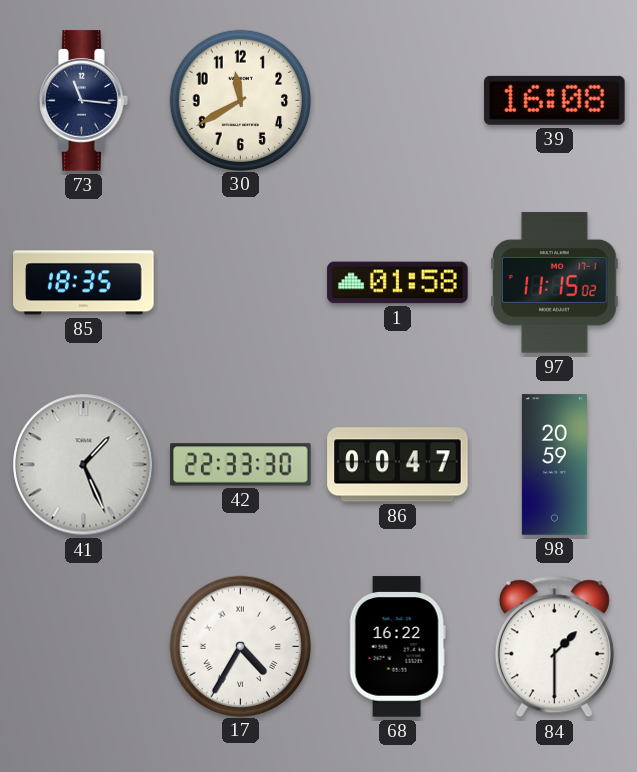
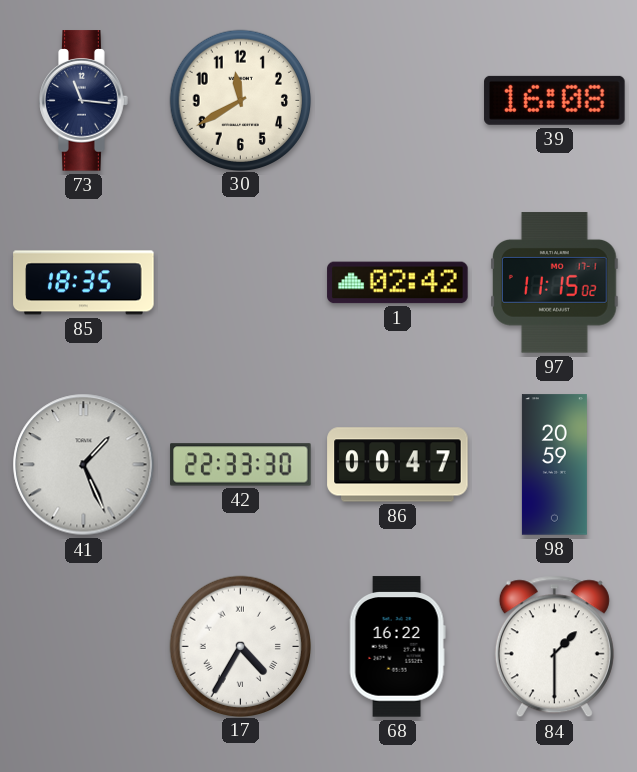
1: 01:58 -> 02:42
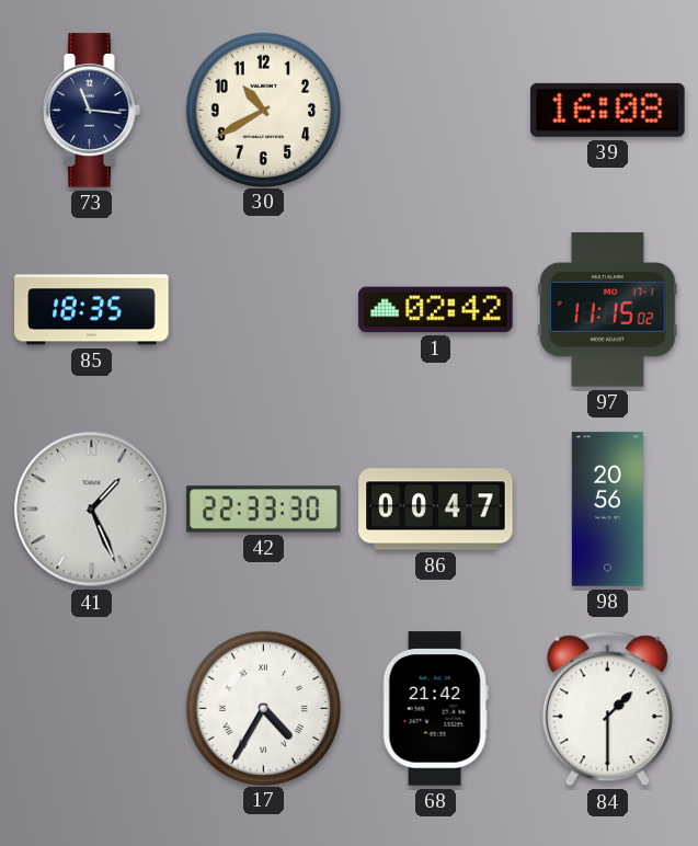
30: 11:40 -> 10:40
98: 20:59 -> 20:56
68: 16:22 -> 21:42
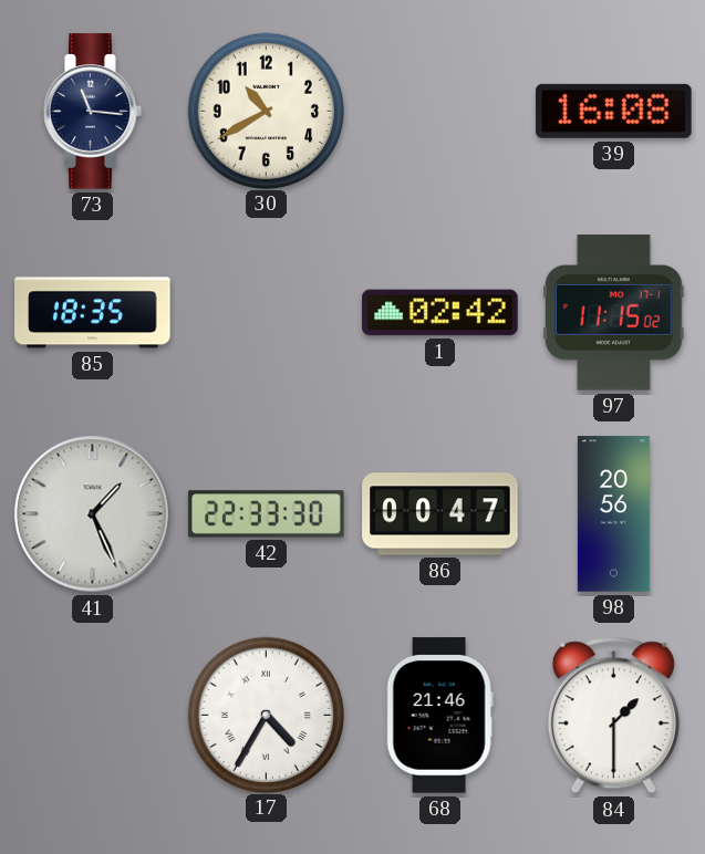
68: 21:42 -> 21:46
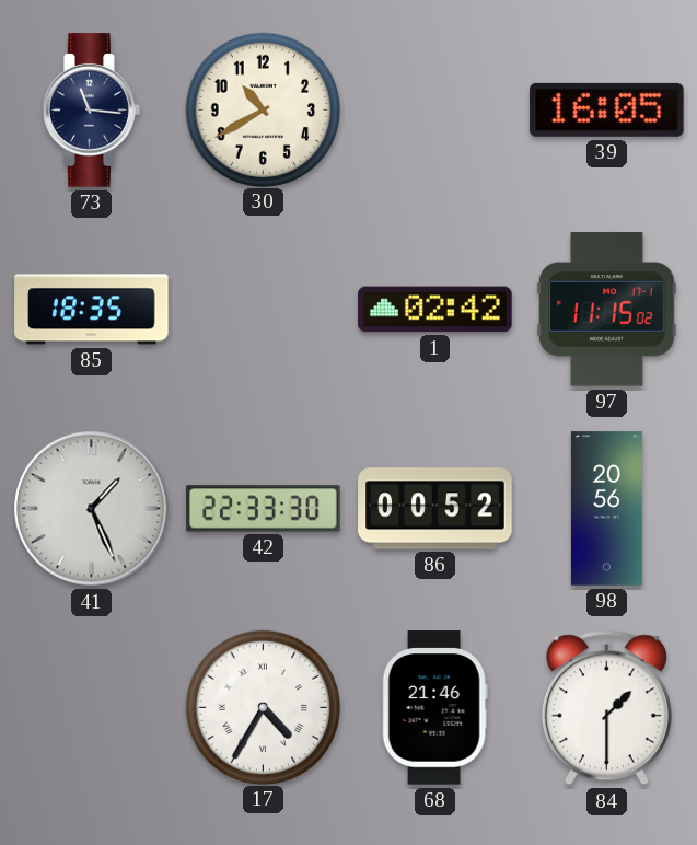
39: 16:08 -> 16:05
86: 00:47 -> 00:52
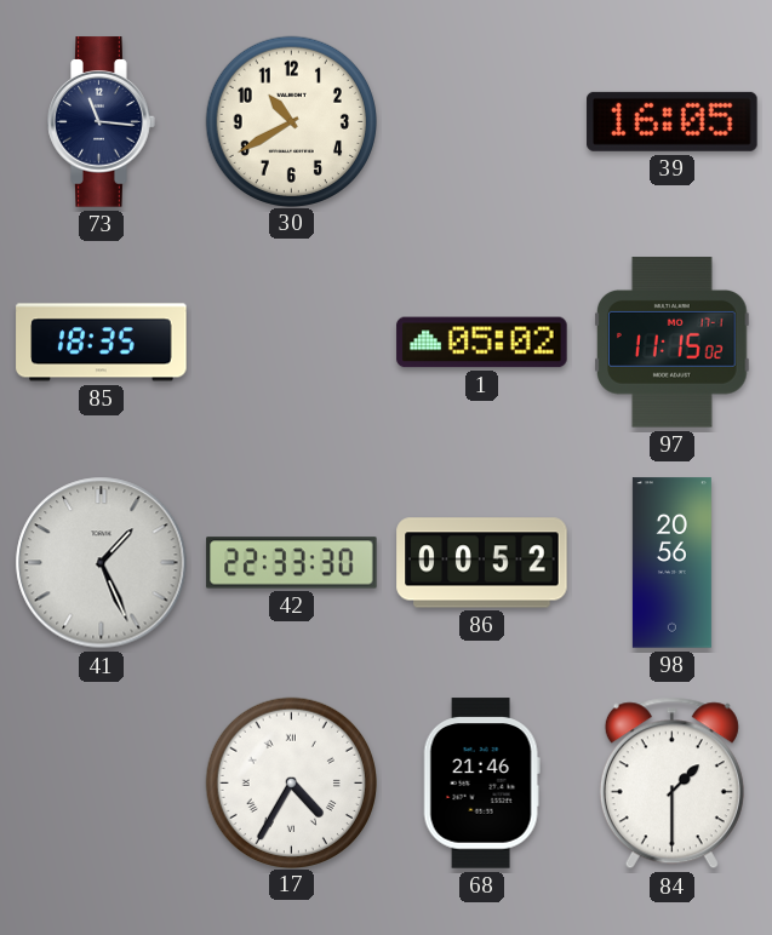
1: 02:42 -> 05:02
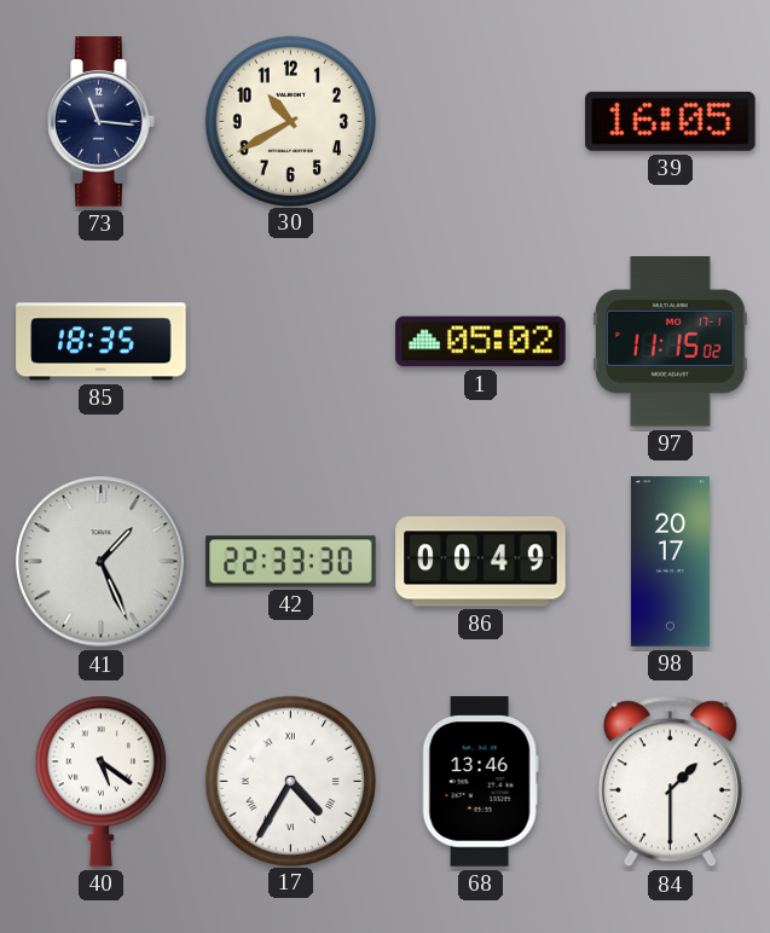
86: 00:52 -> 00:49
98: 20:56 -> 20:17
40: none -> 5:21
68: 21:46 -> 13:46
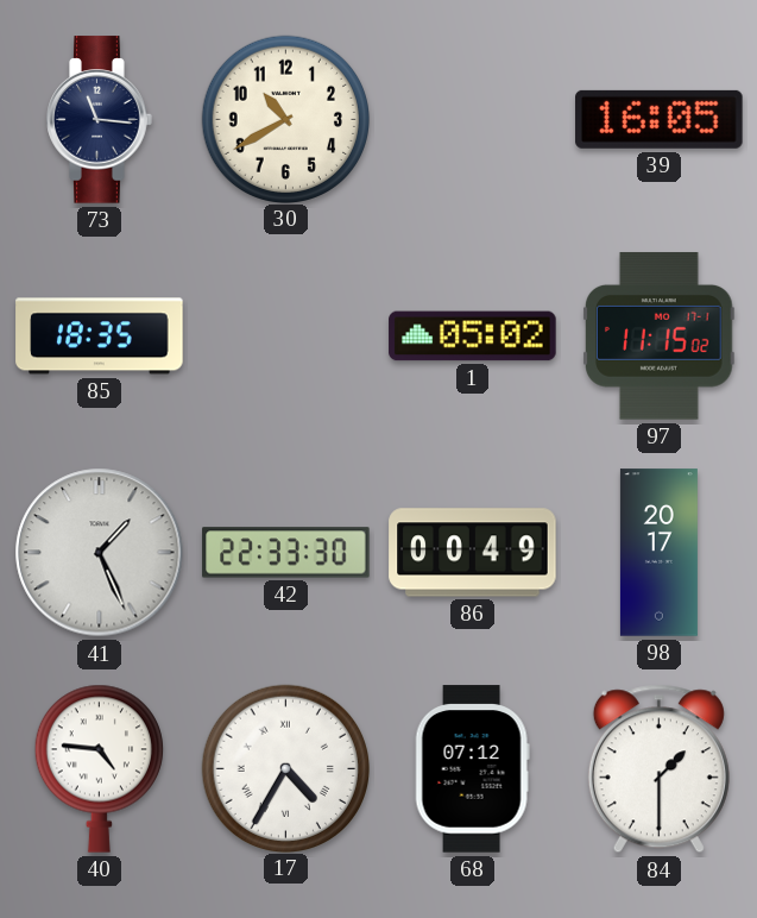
40: 5:21 -> 4:46
68: 13:46 -> 07:12
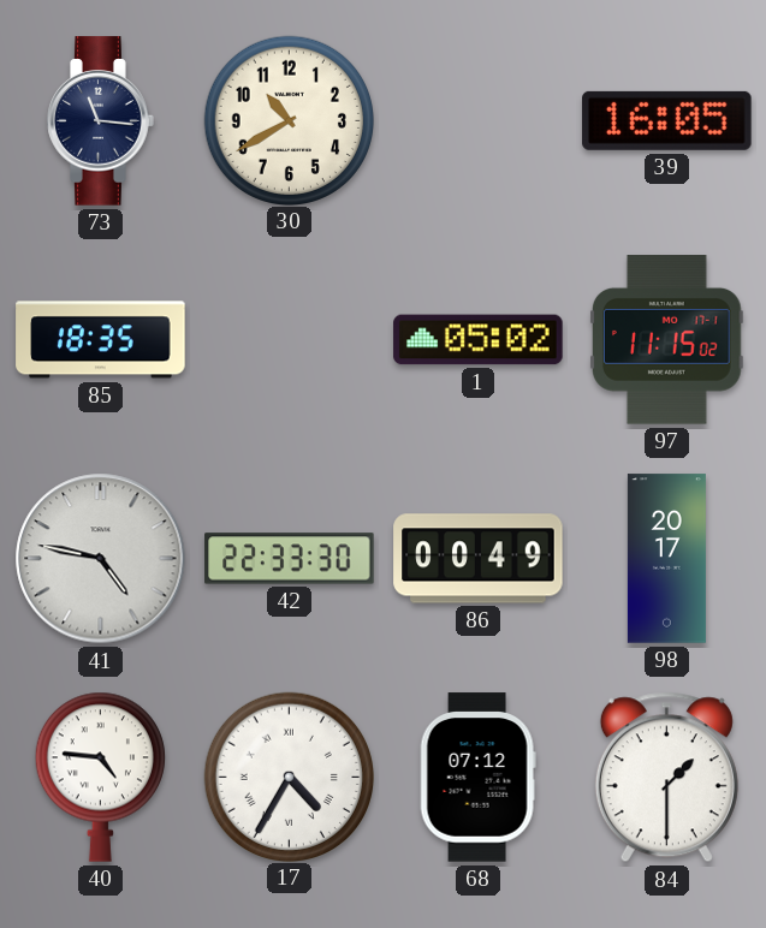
41: 1:26 -> 4:47
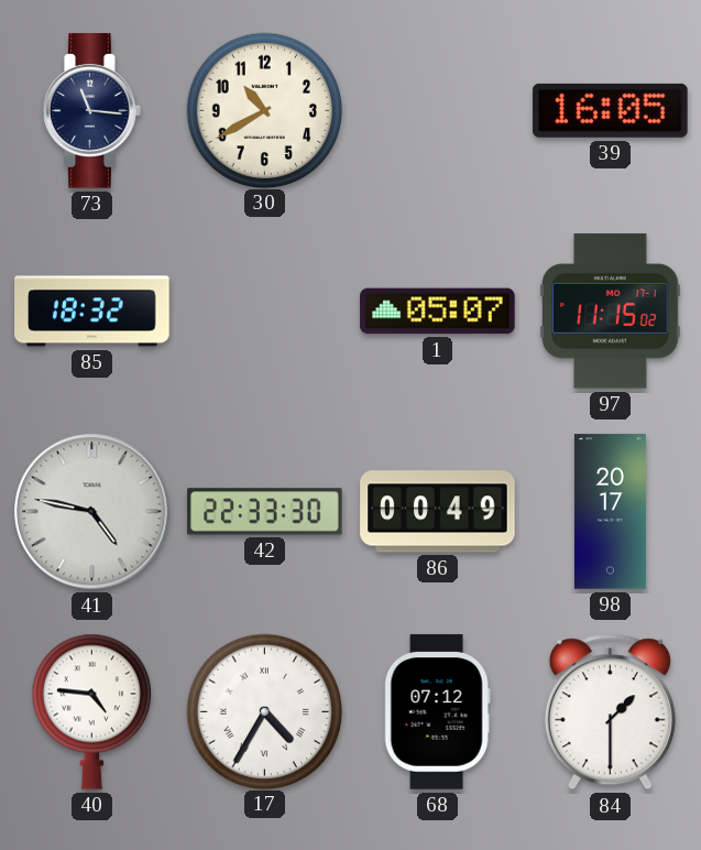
85: 18:35 -> 18:32
1: 05:02 -> 05:07
